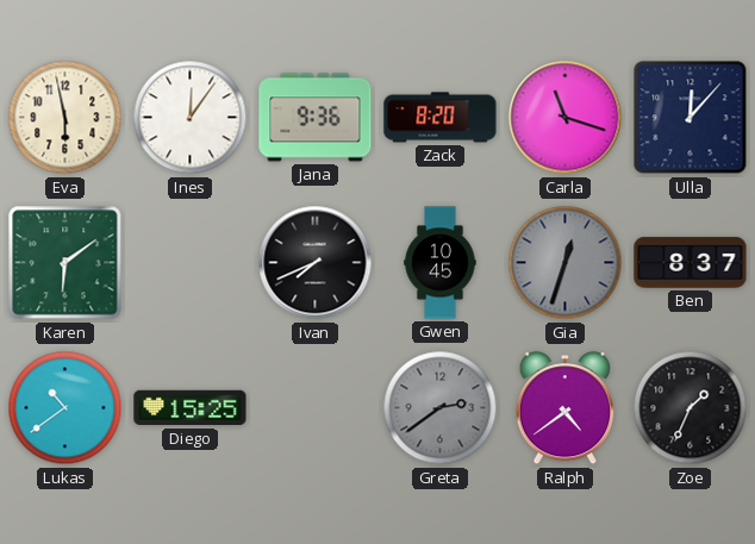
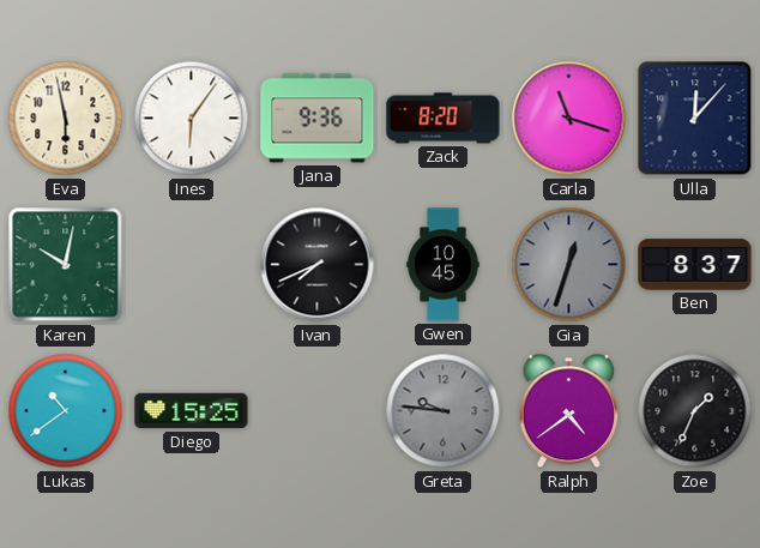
Ines: 12:06 -> 6:06
Karen: 6:09 -> 10:02
Greta: 2:39 -> 9:46
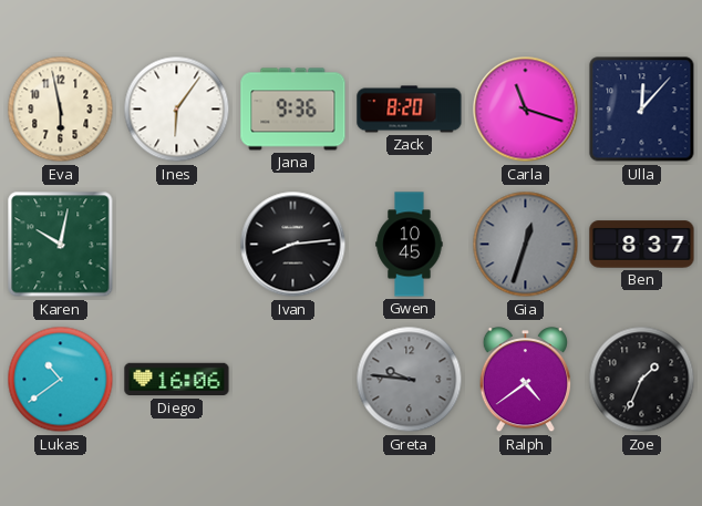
Ivan: 7:41 -> 8:14
Diego: 15:25 -> 16:06
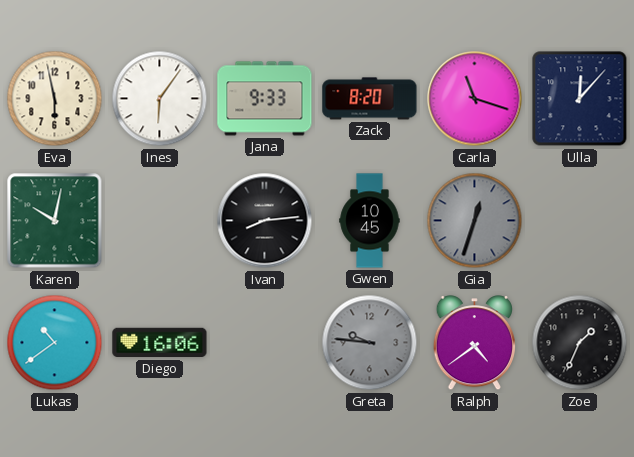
Jana: 9:36 -> 9:33
Ben: 8:37 -> none
